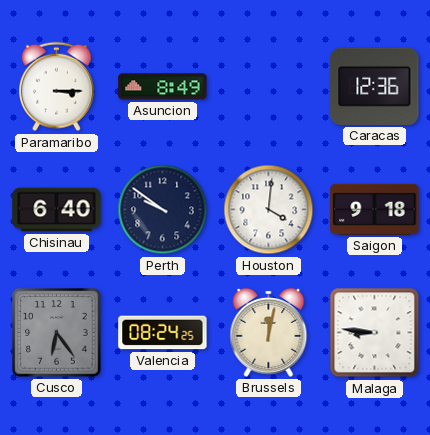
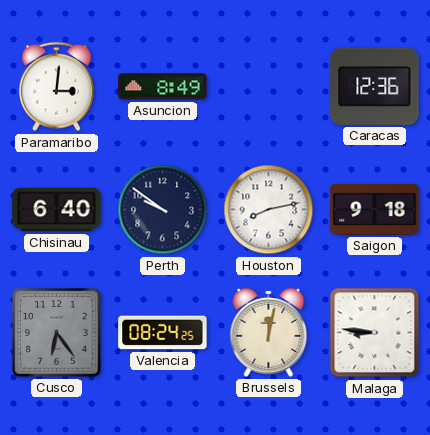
Paramaribo: 3:15 -> 3:01
Houston: 4:01 -> 8:13
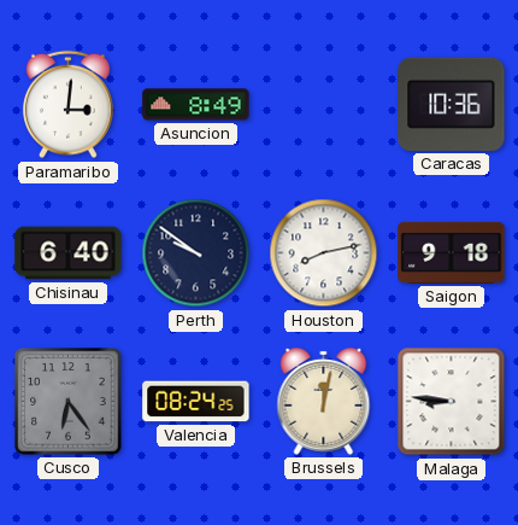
Caracas: 12:36 -> 10:36
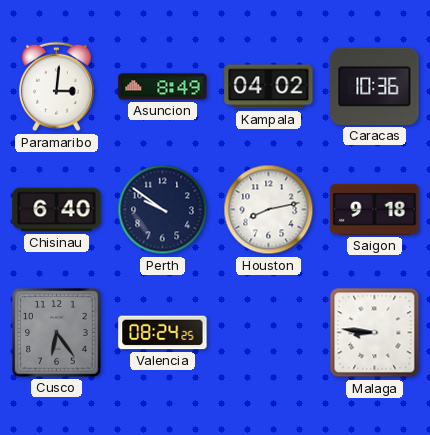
Kampala: none -> 04:02
Brussels: 12:02 -> none
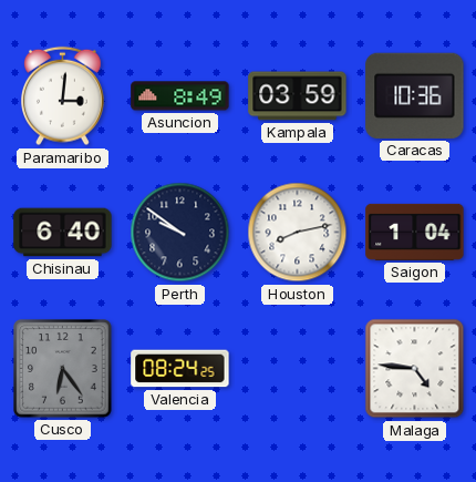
Kampala: 04:02 -> 03:59
Saigon: 9:18 -> 1:04
Malaga: 8:46 -> 4:46
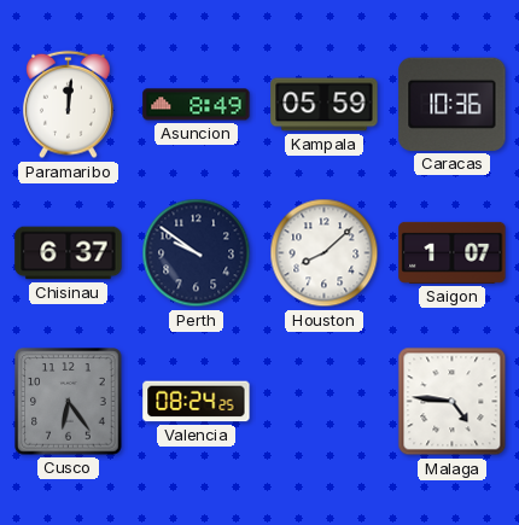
Paramaribo: 3:01 -> 12:01
Kampala: 03:59 -> 05:59
Chisinau: 6:40 -> 6:37
Houston: 8:13 -> 8:08
Saigon: 1:04 -> 1:07
